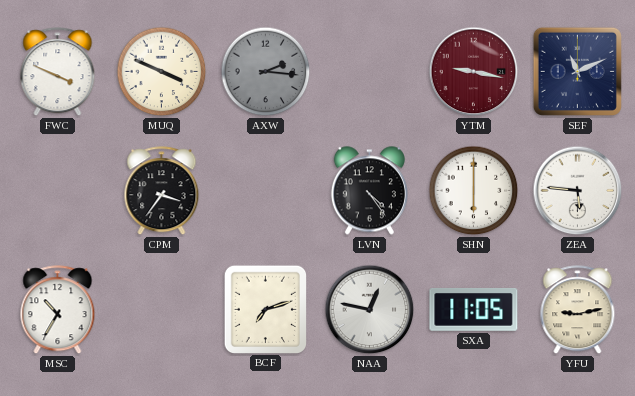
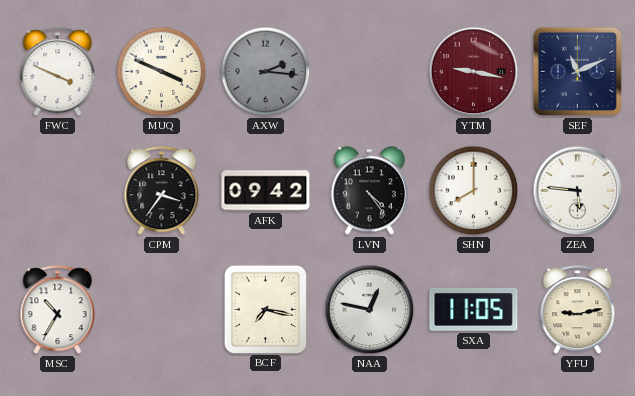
AFK: none -> 09:42
SHN: 6:00 -> 8:00
BCF: 7:12 -> 7:17
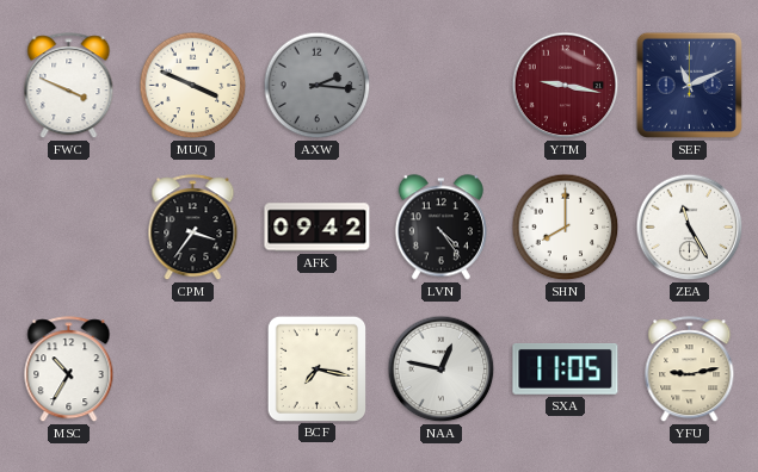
ZEA: 5:46 -> 11:25
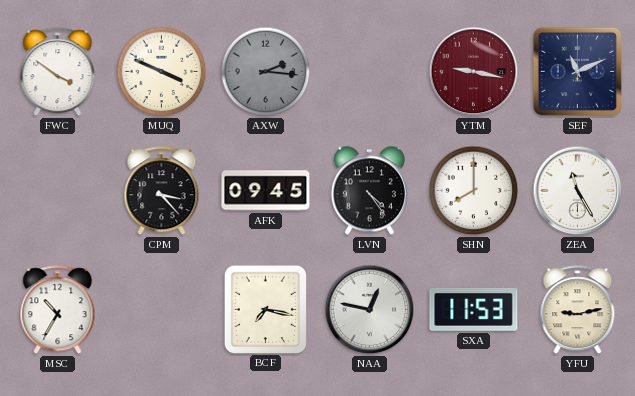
FWC: 3:49 -> 3:51
CPM: 3:36 -> 3:23
AFK: 09:42 -> 09:45
SXA: 11:05 -> 11:53
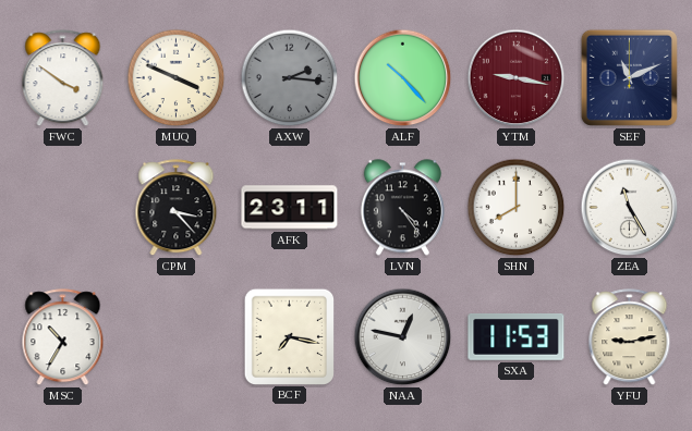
ALF: none -> 10:23
AFK: 09:45 -> 23:11
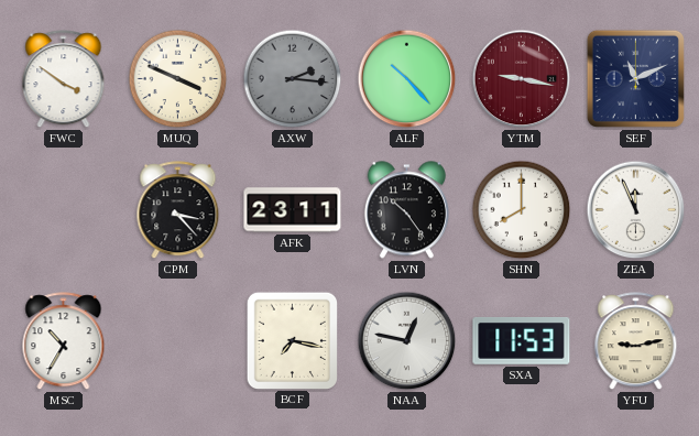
LVN: 4:24 -> 10:24
ZEA: 11:25 -> 11:56
